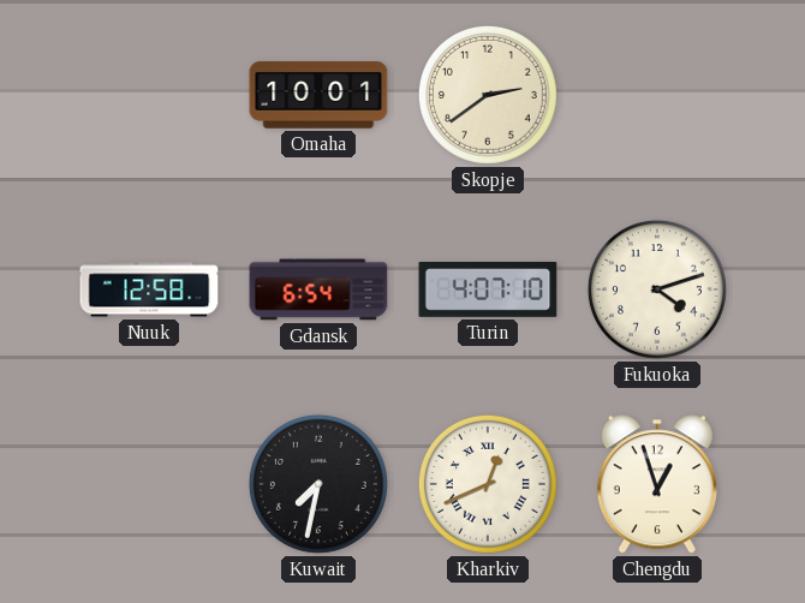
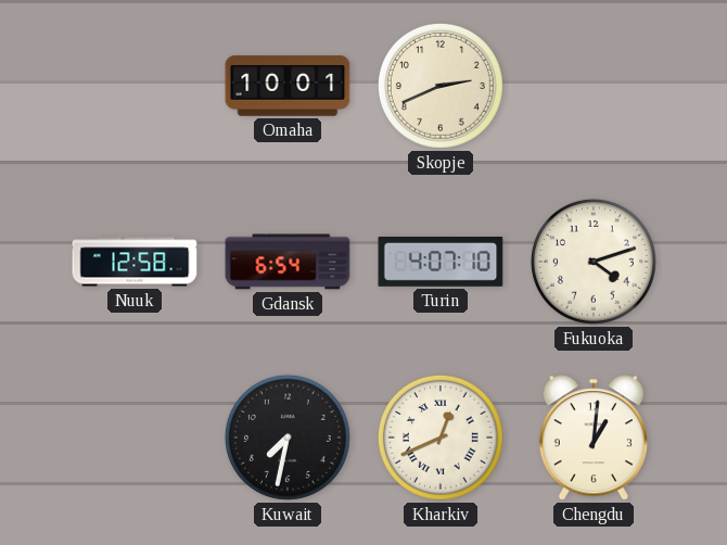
Skopje: 2:39 -> 2:41
Chengdu: 12:57 -> 1:01
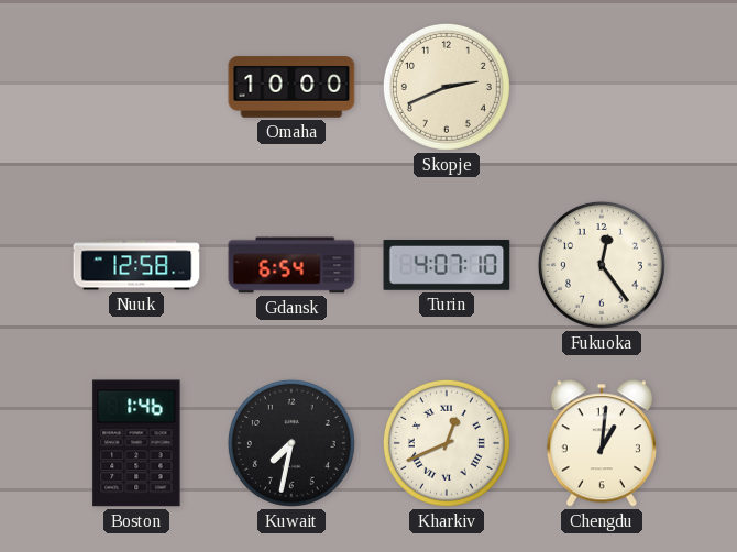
Omaha: 10:01 -> 10:00
Fukuoka: 4:12 -> 12:24
Boston: none -> 1:46
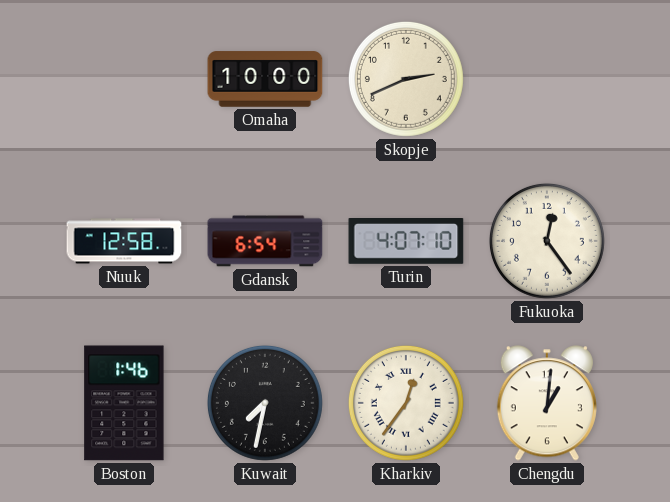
Kharkiv: 12:41 -> 12:36
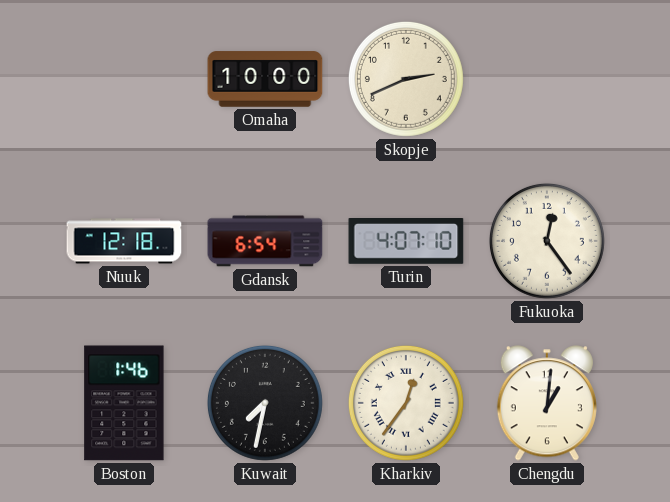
Nuuk: 12:58 -> 12:18
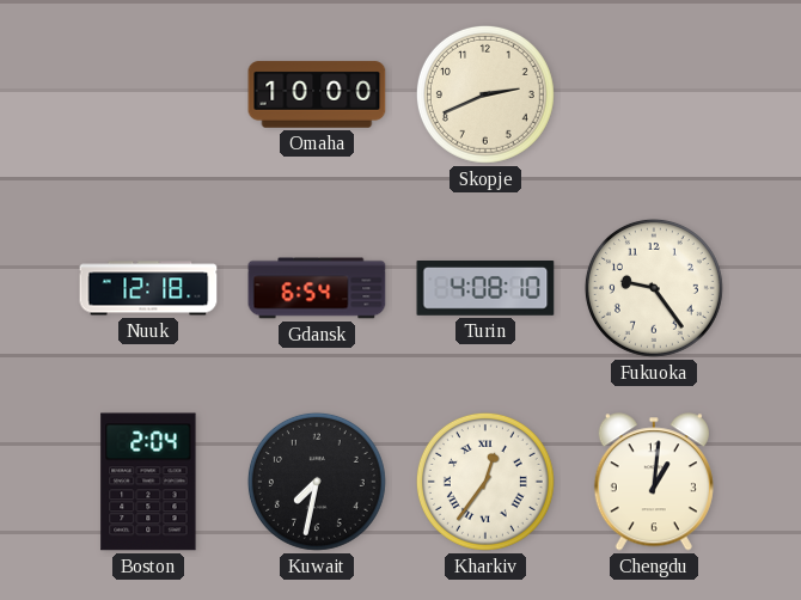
Turin: 4:07 -> 4:08
Fukuoka: 12:24 -> 9:24
Boston: 1:46 -> 2:04
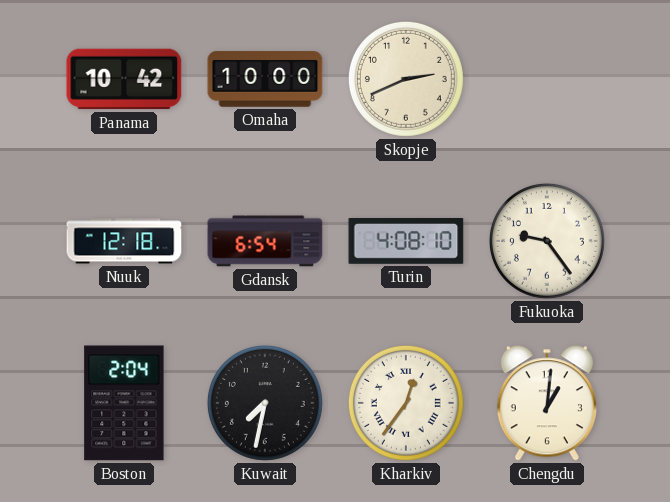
Panama: none -> 10:42
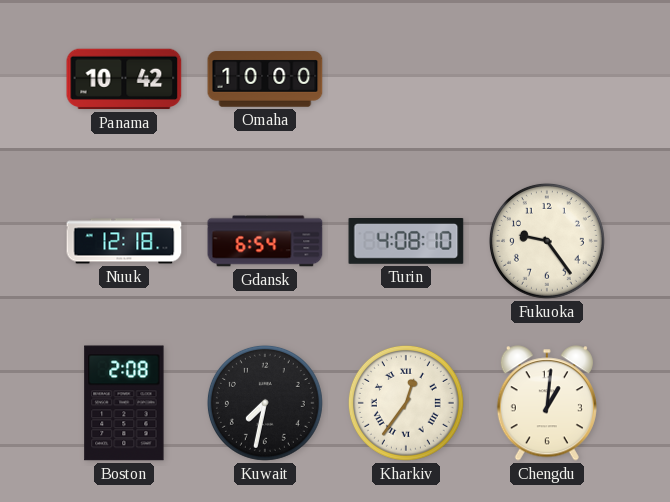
Skopje: 2:41 -> none
Boston: 2:04 -> 2:08
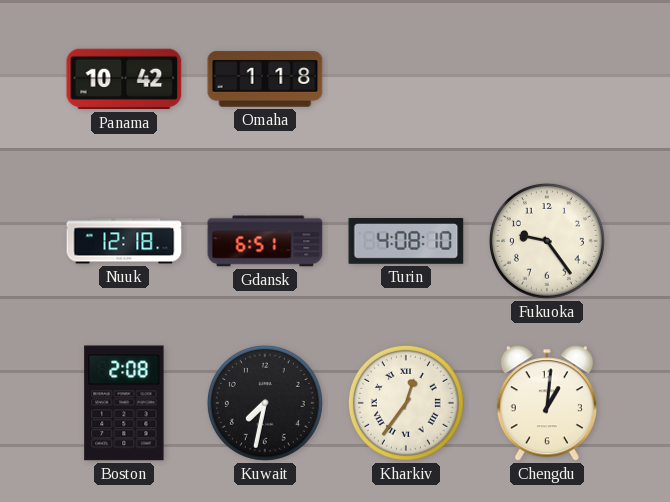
Omaha: 10:00 -> 1:18
Gdansk: 6:54 -> 6:51
